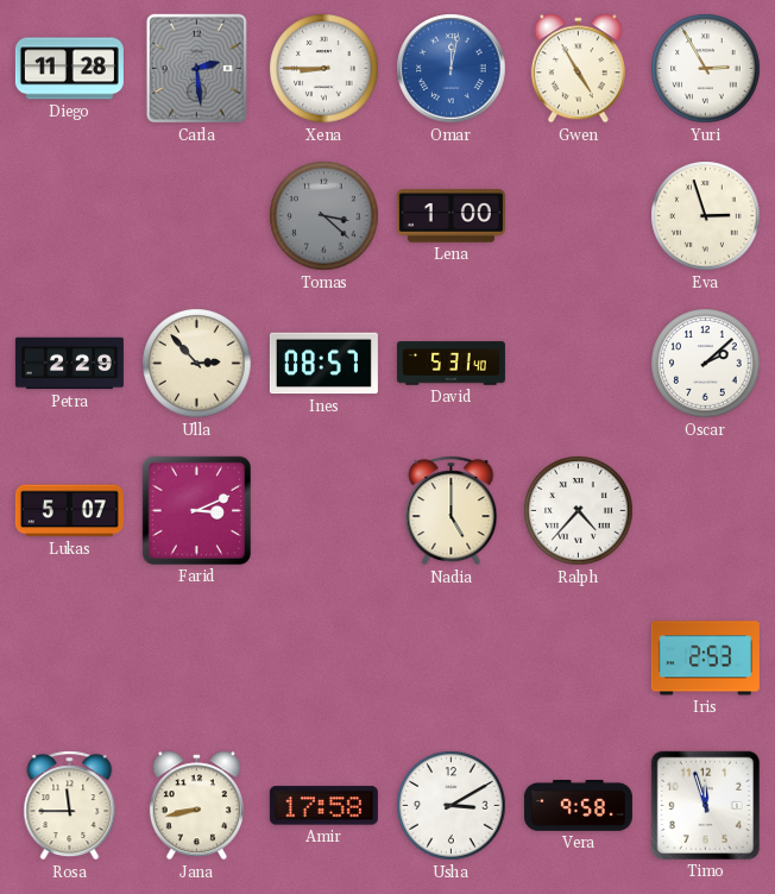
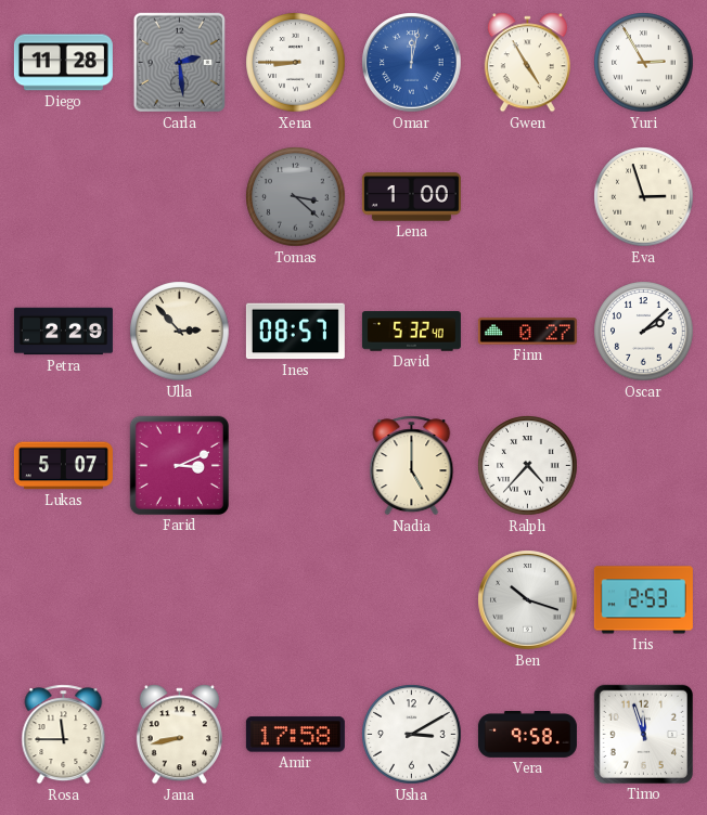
David: 5:31 -> 5:32
Finn: none -> 0:27
Ben: none -> 10:18
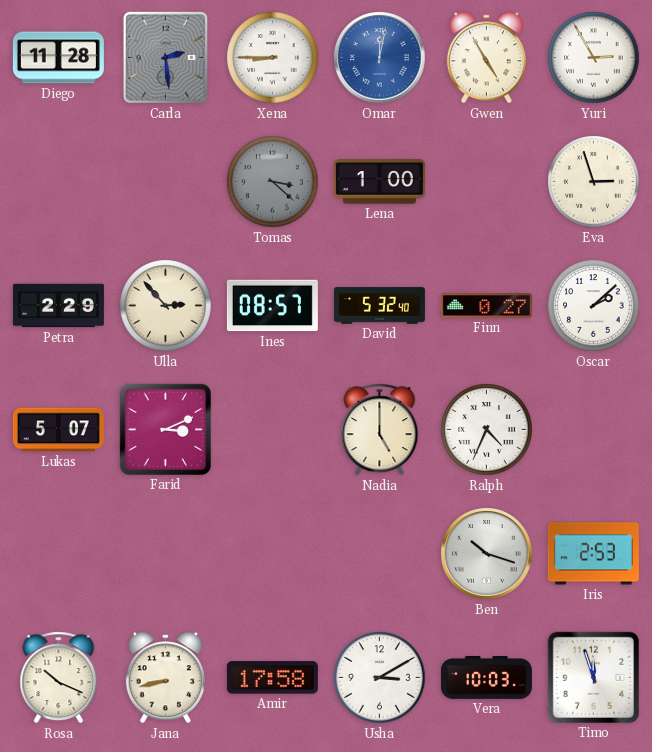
Ralph: 4:37 -> 4:34
Rosa: 11:45 -> 10:19
Vera: 9:58 -> 10:03
